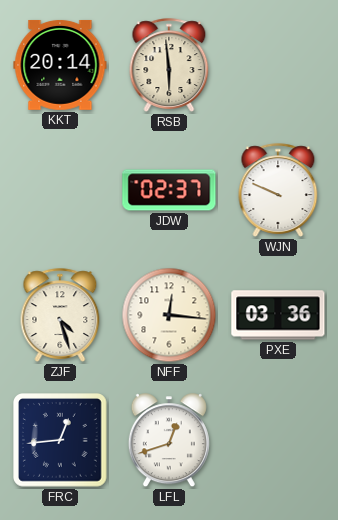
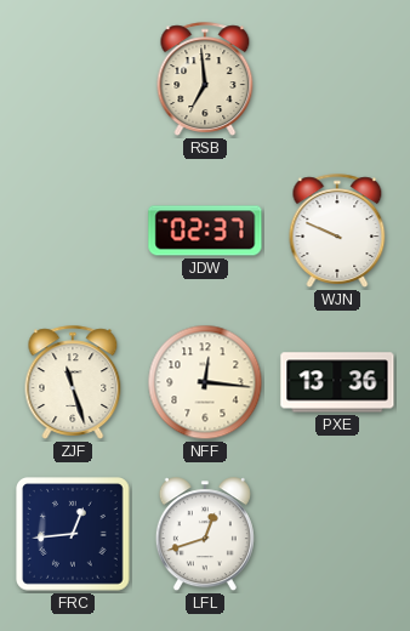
KKT: 20:14 -> none
RSB: 5:59 -> 6:59
ZJF: 4:27 -> 11:27
PXE: 03:36 -> 13:36
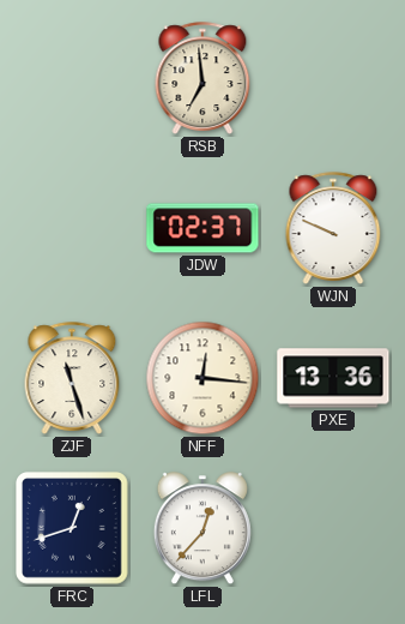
FRC: 12:44 -> 12:42
LFL: 12:42 -> 12:37
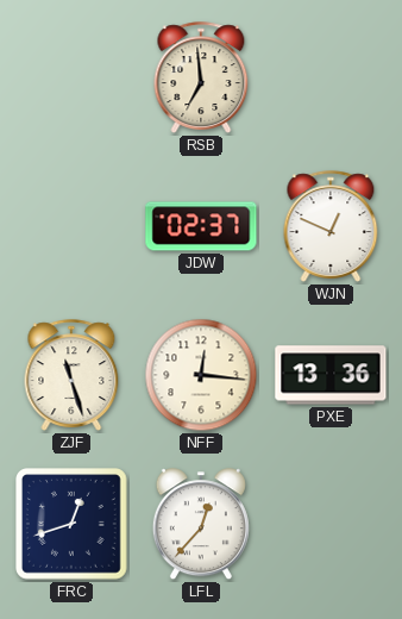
WJN: 9:49 -> 12:49
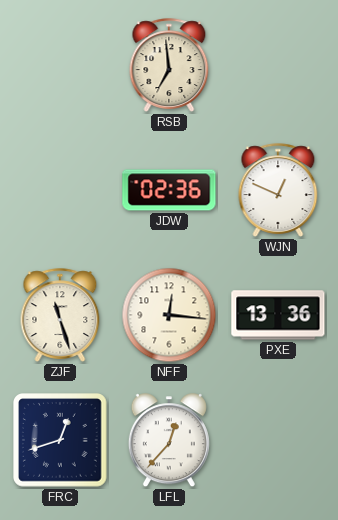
JDW: 02:37 -> 02:36
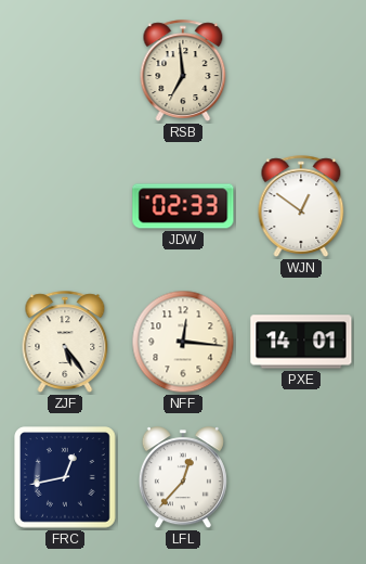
JDW: 02:36 -> 02:33
WJN: 12:49 -> 12:51
ZJF: 11:27 -> 5:24
PXE: 13:36 -> 14:01
FRC: 12:42 -> 12:43
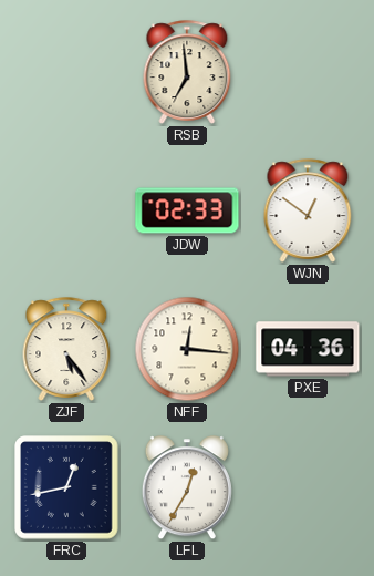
PXE: 14:01 -> 04:36
LFL: 12:37 -> 12:35
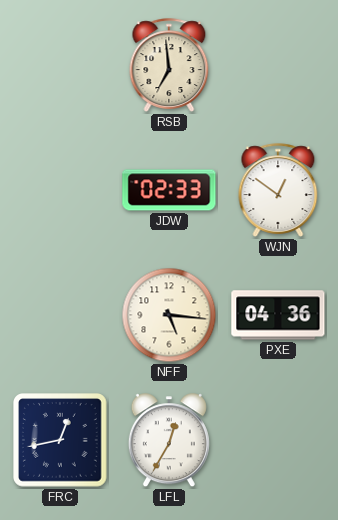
ZJF: 5:24 -> none
NFF: 12:16 -> 5:16
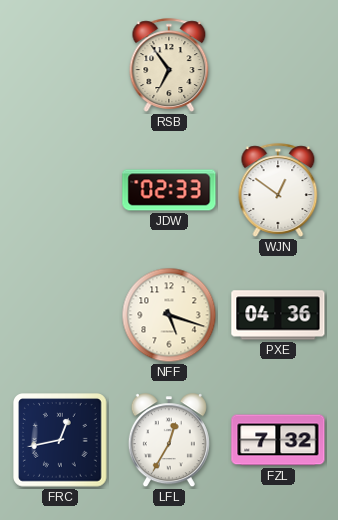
RSB: 6:59 -> 6:54
NFF: 5:16 -> 5:18
FZL: none -> 7:32
